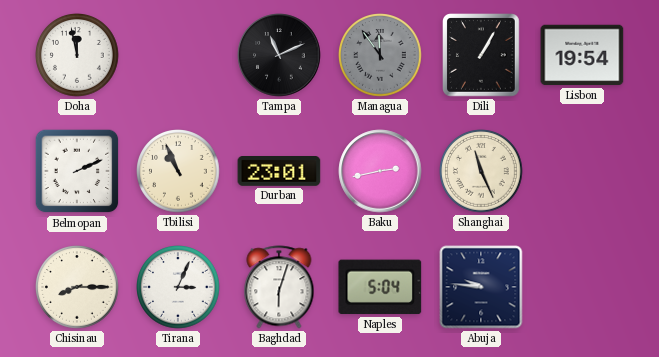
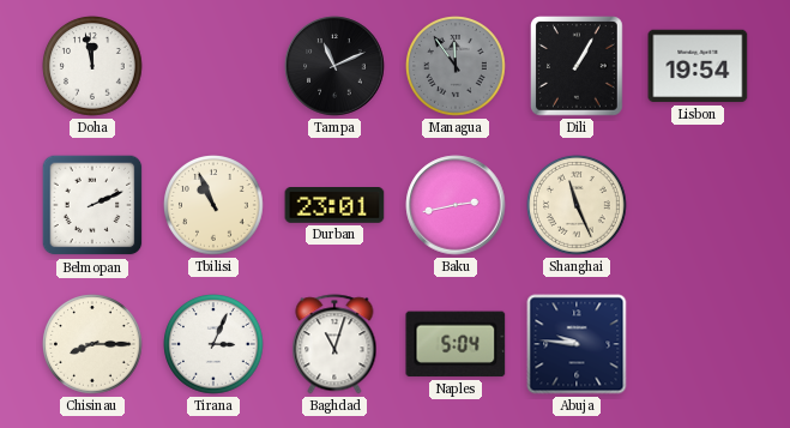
Baghdad: 6:03 -> 11:03
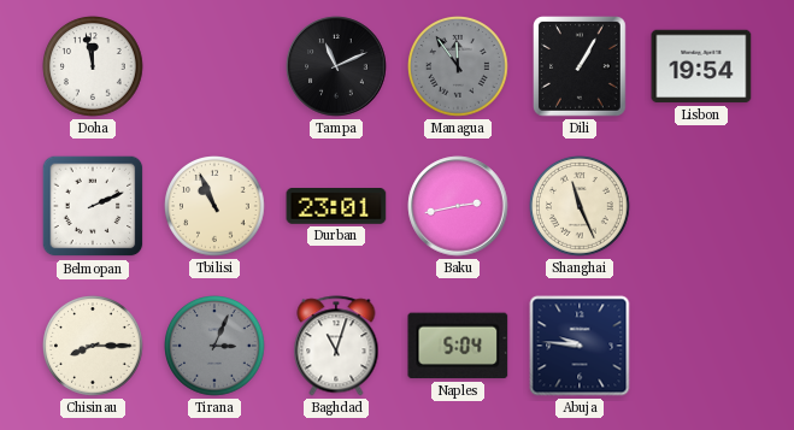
Tirana dial: white -> grey
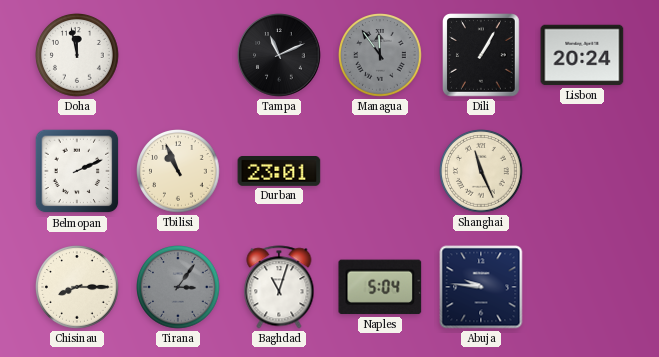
Lisbon: 19:54 -> 20:24
Baku: 2:43 -> none
Tirana: 3:04 -> 3:06
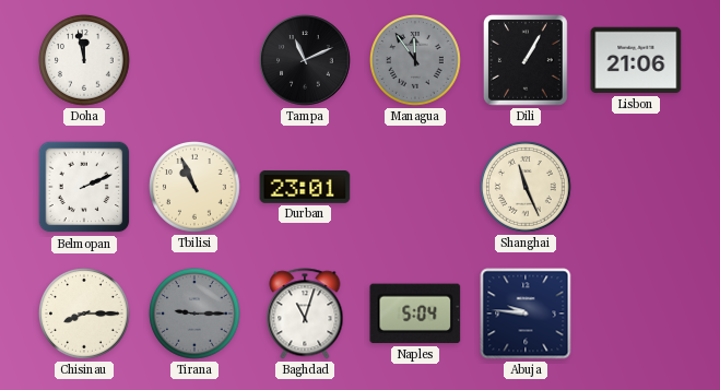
Lisbon: 20:24 -> 21:06
Tirana: 3:06 -> 9:15
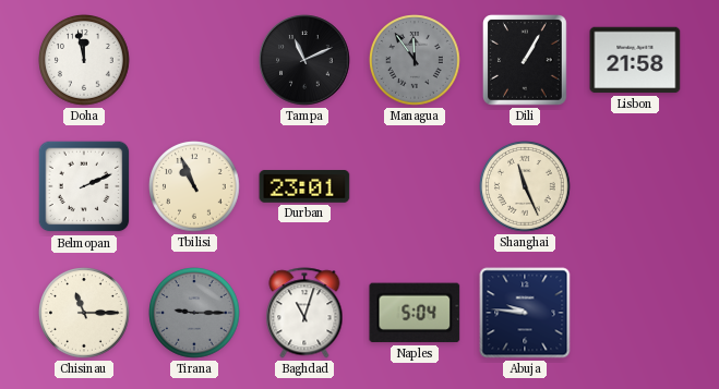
Lisbon: 21:06 -> 21:58
Chisinau: 8:15 -> 11:15
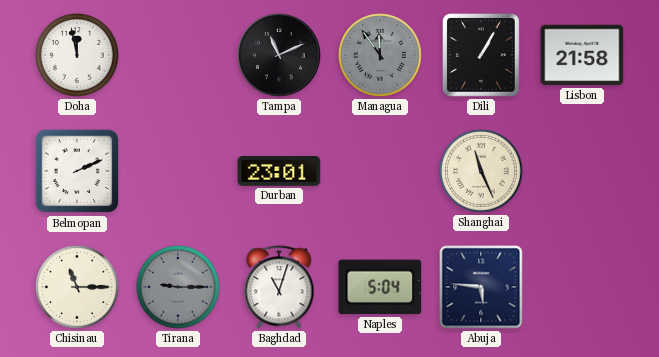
Tbilisi: 10:56 -> none
Abuja: 9:46 -> 5:46
